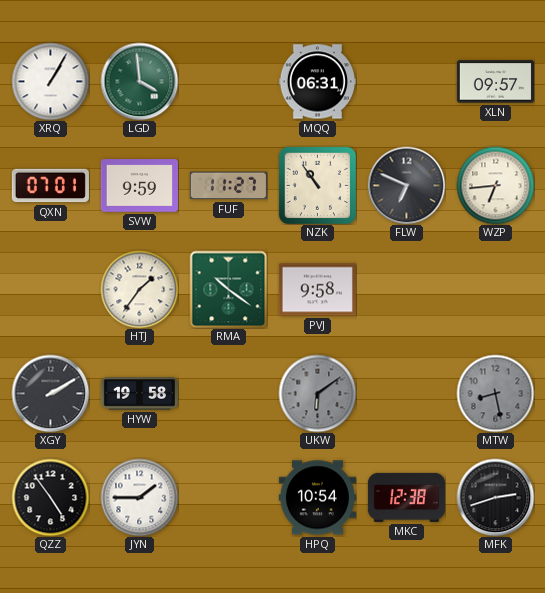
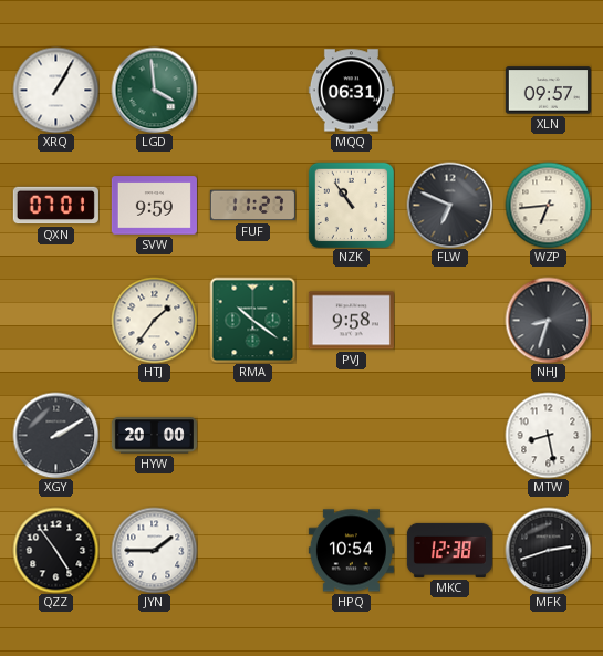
NHJ: none -> 8:33
HYW: 19:58 -> 20:00
UKW: 6:09 -> none
MTW dial: grey -> white
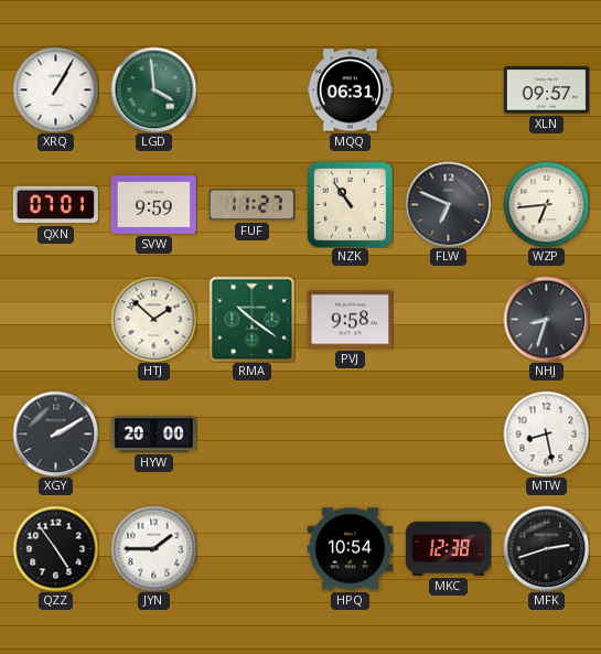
HTJ: 1:36 -> 1:52
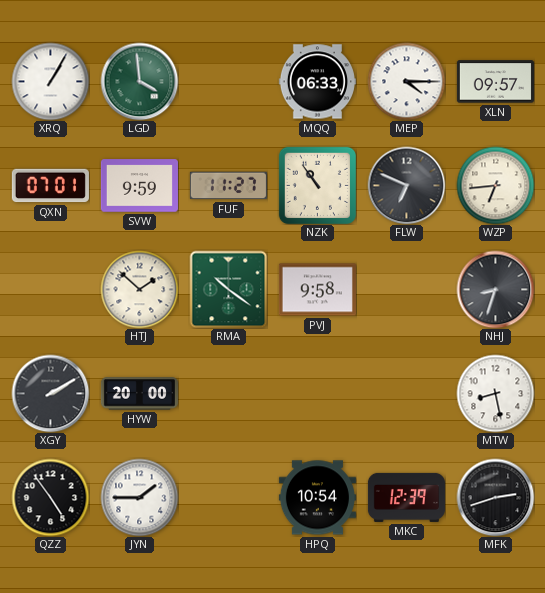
MQQ: 06:31 -> 06:33
MEP: none -> 4:15
MKC: 12:38 -> 12:39
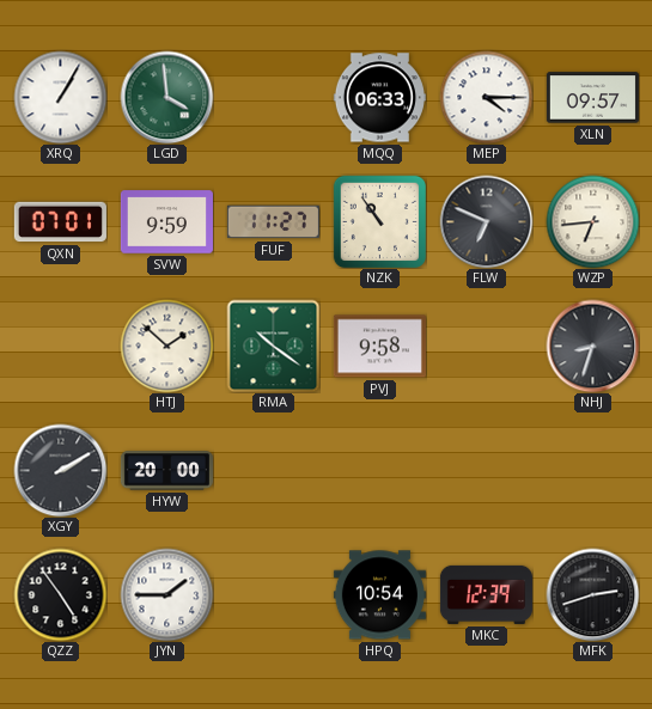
MTW: 8:28 -> none
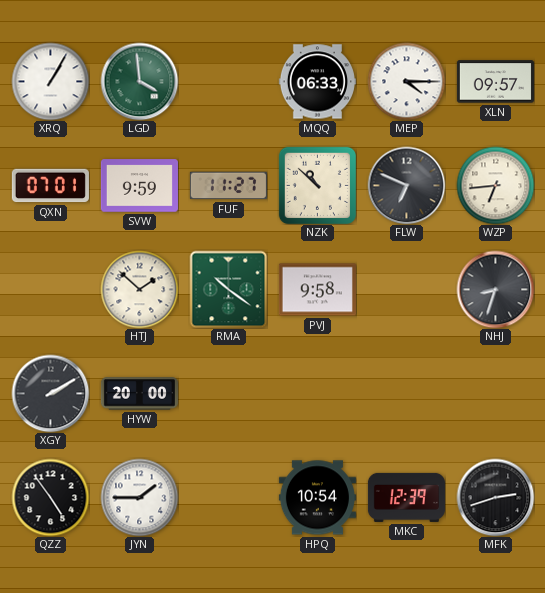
NZK: 10:54 -> 10:52
